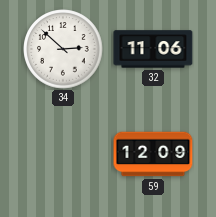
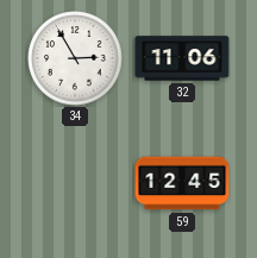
34: 2:52 -> 2:55
59: 12:09 -> 12:45
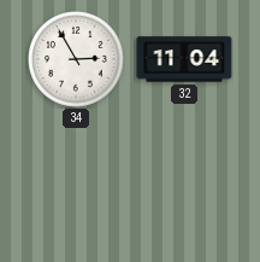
32: 11:06 -> 11:04
59: 12:45 -> none
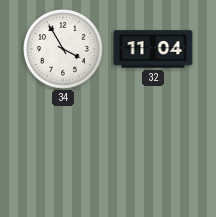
34: 2:55 -> 3:55
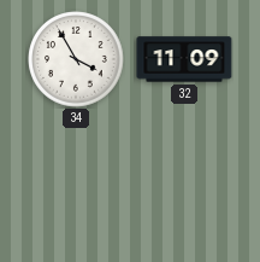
32: 11:04 -> 11:09
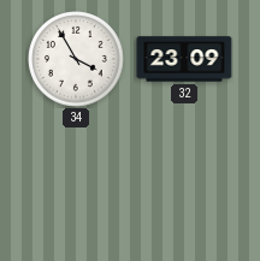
32: 11:09 -> 23:09
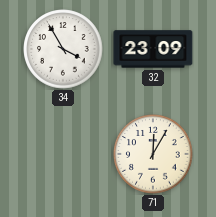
71: none -> 12:05
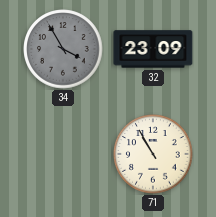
34 dial: white -> grey
71: 12:05 -> 10:55
